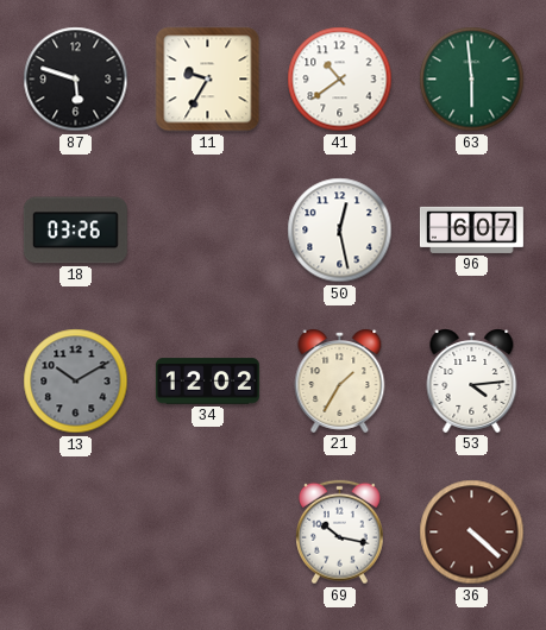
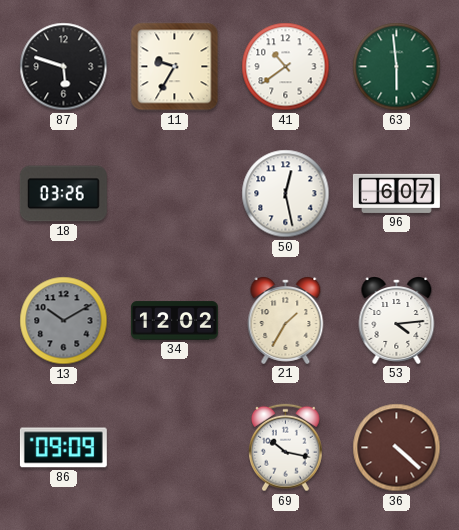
86: none -> 09:09
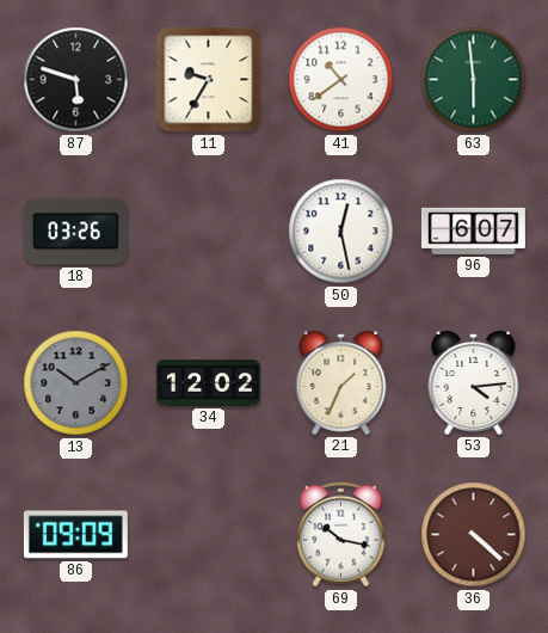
21: 1:35 -> 1:34
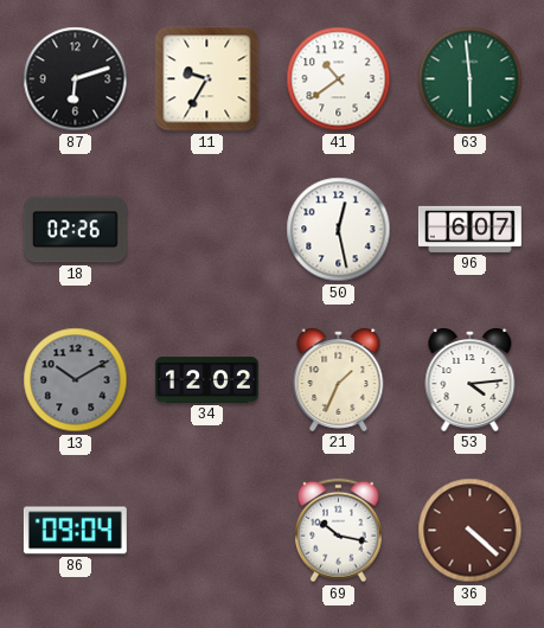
87: 5:48 -> 6:12
18: 03:26 -> 02:26
86: 09:09 -> 09:04
